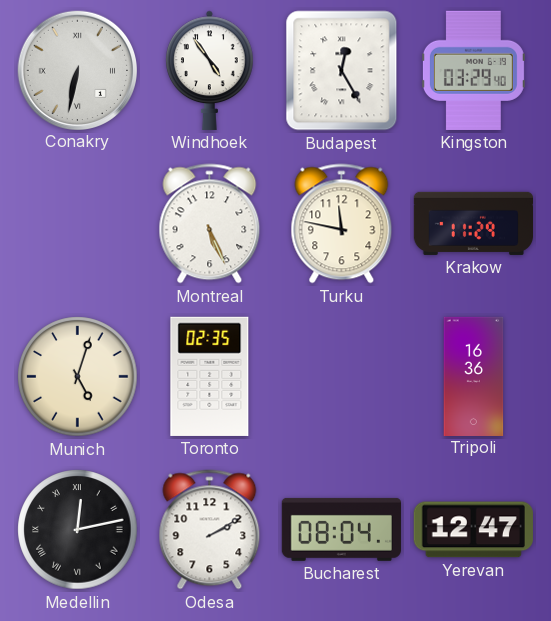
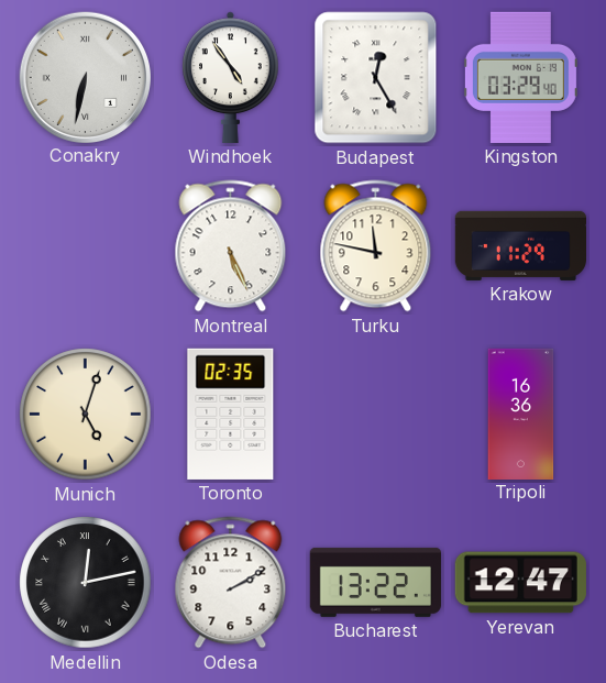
Bucharest: 08:04 -> 13:22
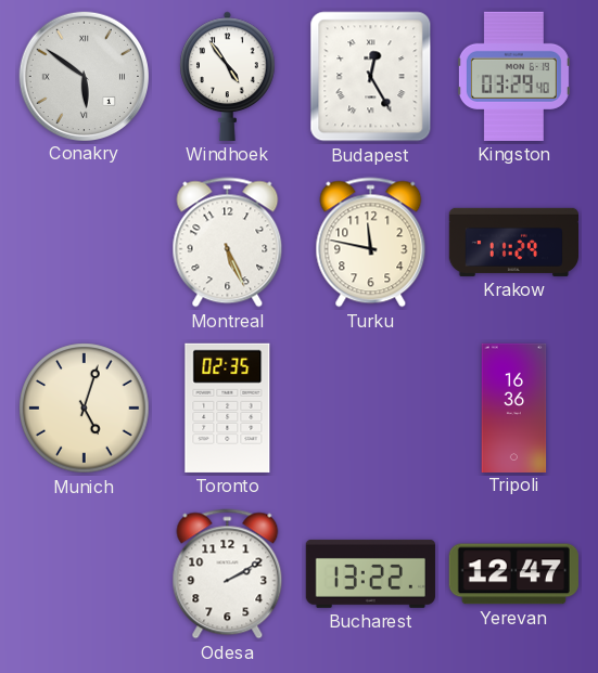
Conakry: 6:32 -> 5:51
Medellin: 12:13 -> none
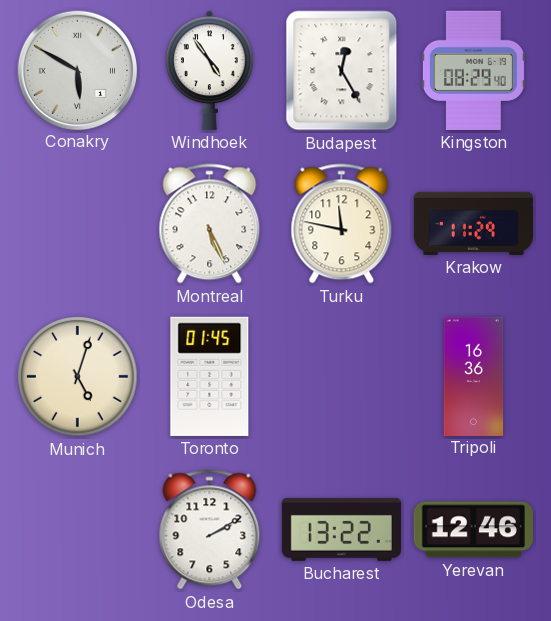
Conakry: 5:51 -> 5:50
Kingston: 03:29 -> 08:29
Toronto: 02:35 -> 01:45
Yerevan: 12:47 -> 12:46
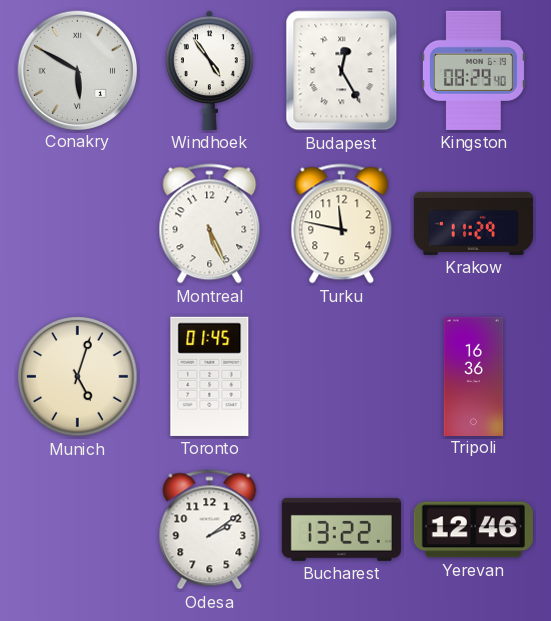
Odesa: 2:10 -> 2:09
